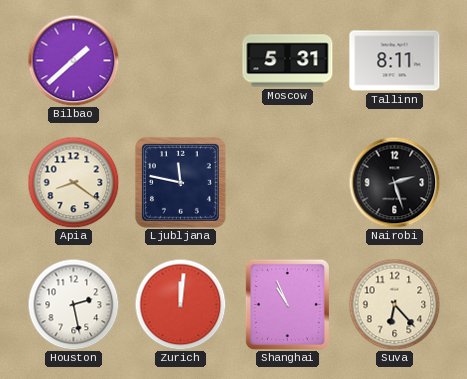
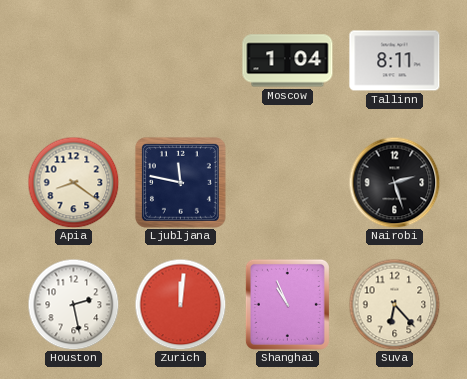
Bilbao: 1:38 -> none
Moscow: 5:31 -> 1:04
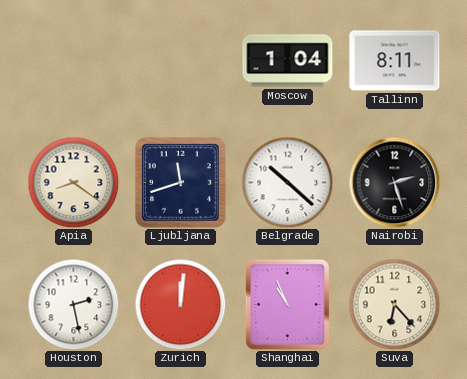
Ljubljana: 11:47 -> 11:42
Belgrade: none -> 10:22
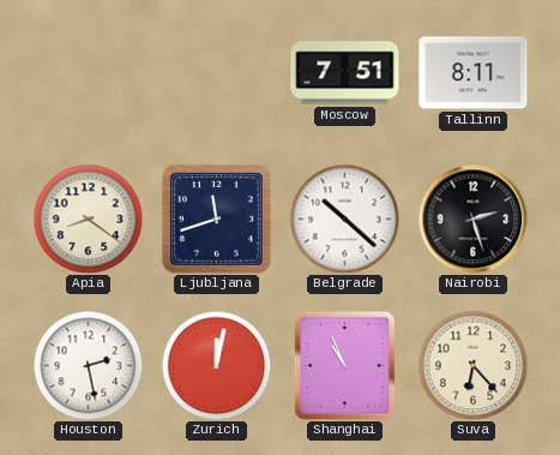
Moscow: 1:04 -> 7:51
Zurich: 12:01 -> 12:02
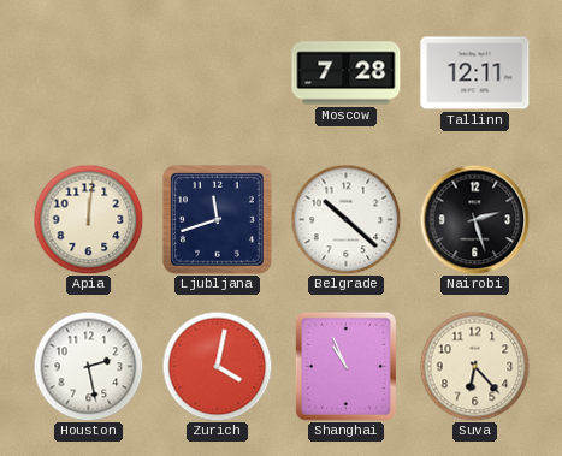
Moscow: 7:51 -> 7:28
Tallinn: 8:11 -> 12:11
Apia: 8:21 -> 12:01
Zurich: 12:02 -> 4:02
